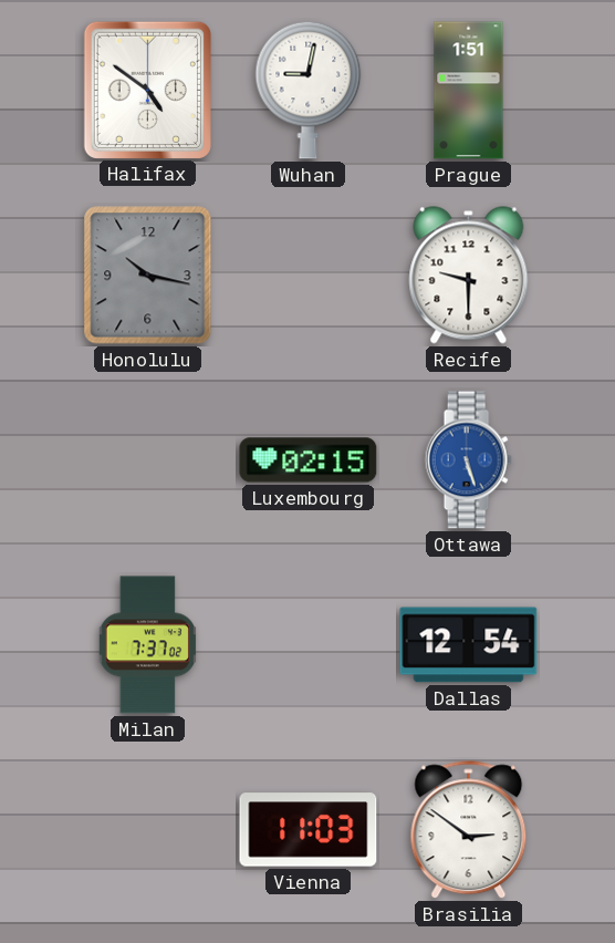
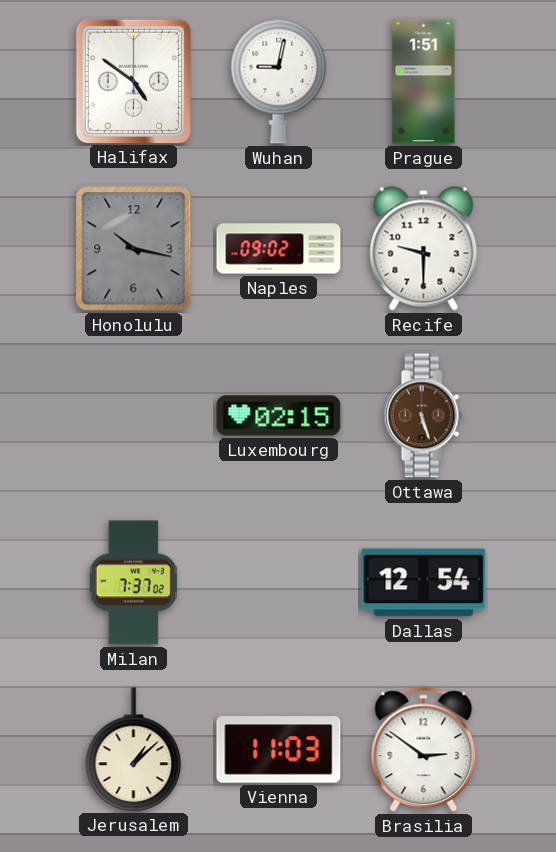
Naples: none -> 09:02
Ottawa dial: blue -> brown
Jerusalem: none -> 1:08
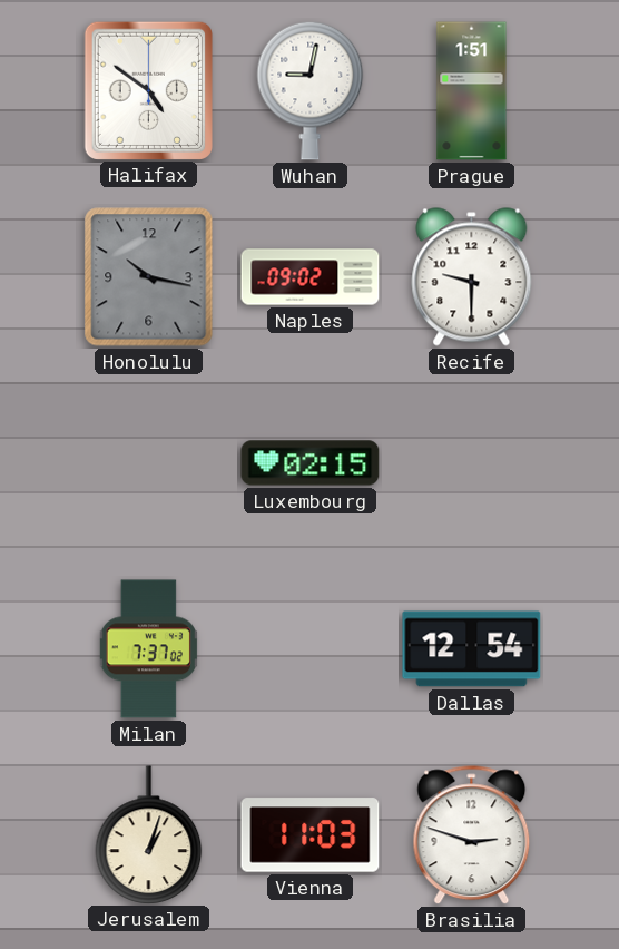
Ottawa: 5:27 -> none
Jerusalem: 1:08 -> 1:03
Brasilia: 2:51 -> 2:48
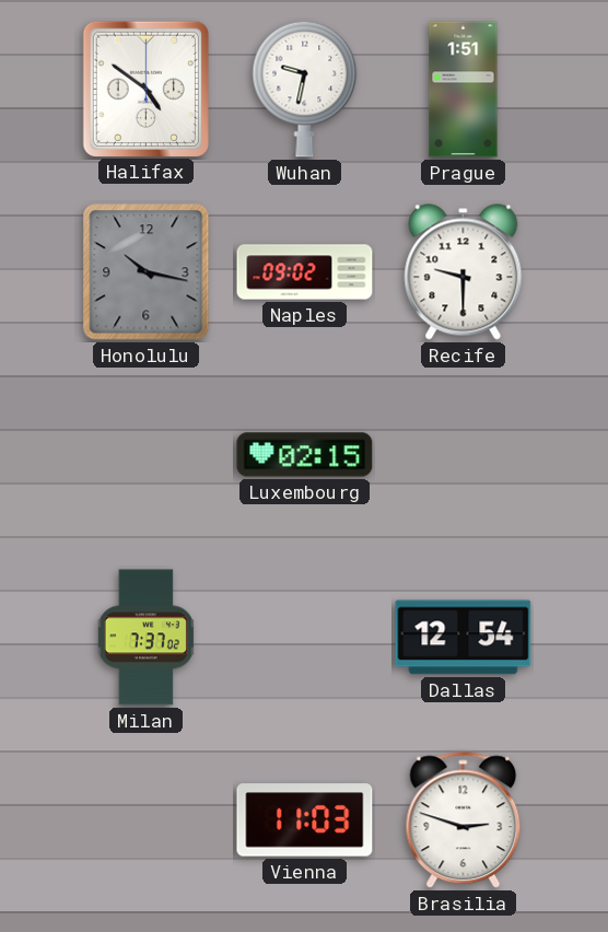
Wuhan: 9:02 -> 9:32
Jerusalem: 1:03 -> none
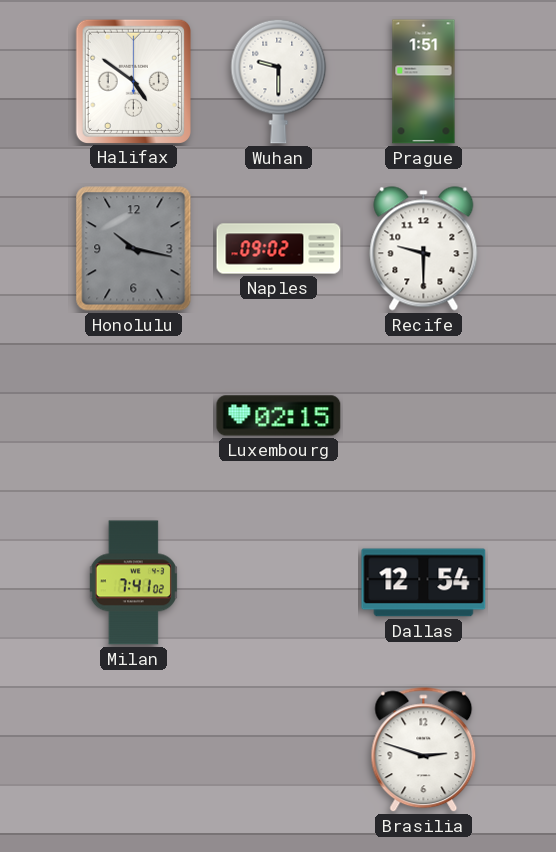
Wuhan: 9:32 -> 9:30
Milan: 7:37 -> 7:41
Vienna: 11:03 -> none
